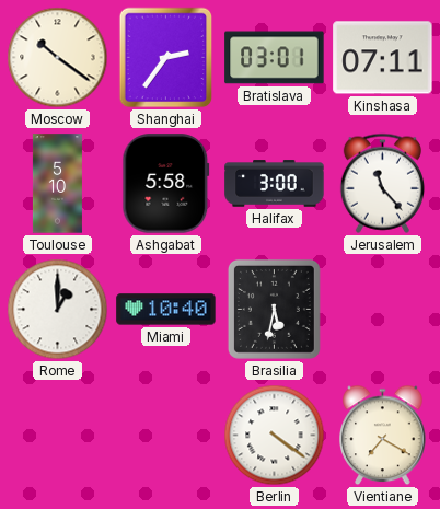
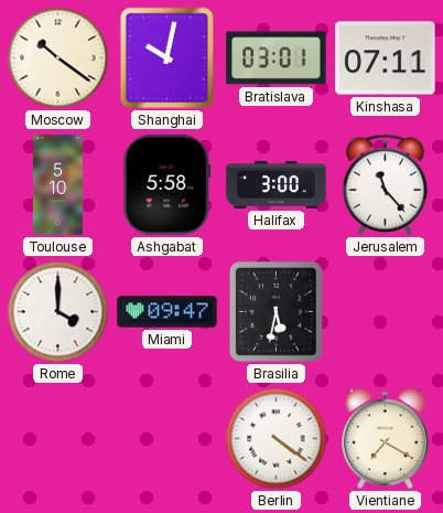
Shanghai: 2:36 -> 10:02
Rome: 1:00 -> 4:00
Miami: 10:40 -> 09:47
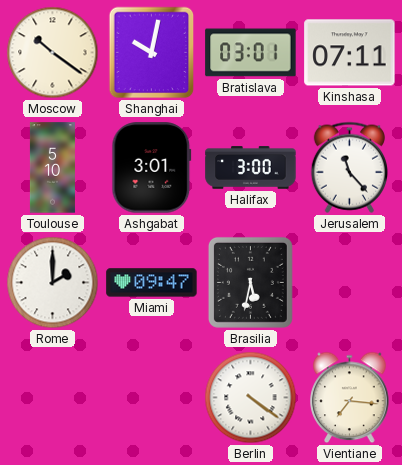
Ashgabat: 5:58 -> 3:01
Rome: 4:00 -> 2:00
Vientiane: 7:20 -> 7:16
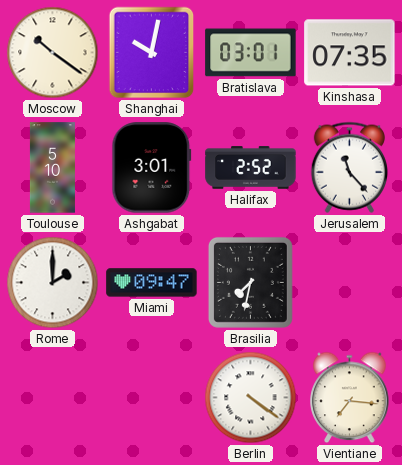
Kinshasa: 07:11 -> 07:35
Halifax: 3:00 -> 2:52
Brasilia: 5:32 -> 7:32
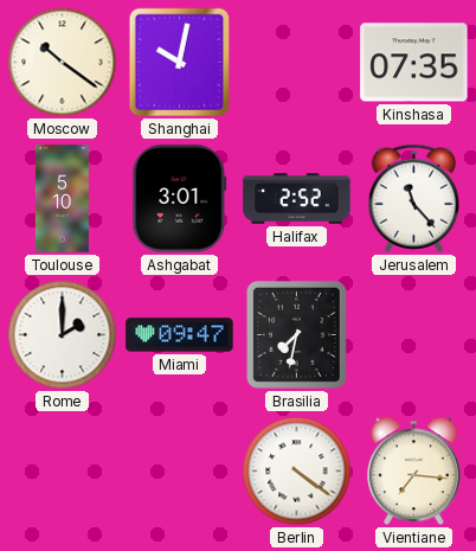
Bratislava: 03:01 -> none
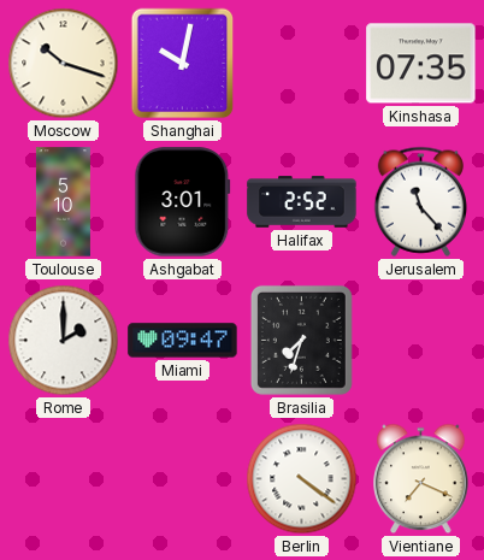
Moscow: 10:21 -> 10:18
Brasilia: 7:32 -> 7:33
Vientiane: 7:16 -> 7:19
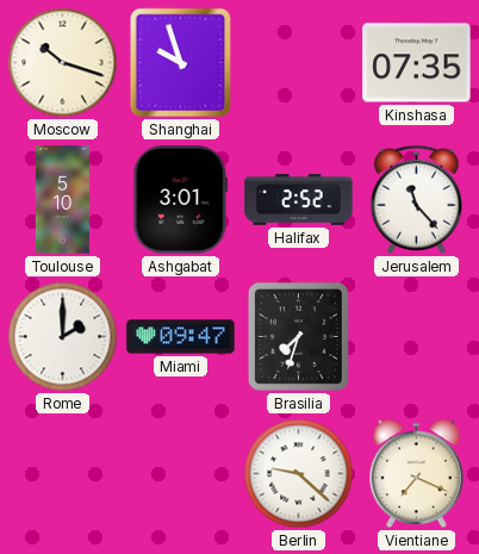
Shanghai: 10:02 -> 9:57
Berlin: 4:21 -> 9:22
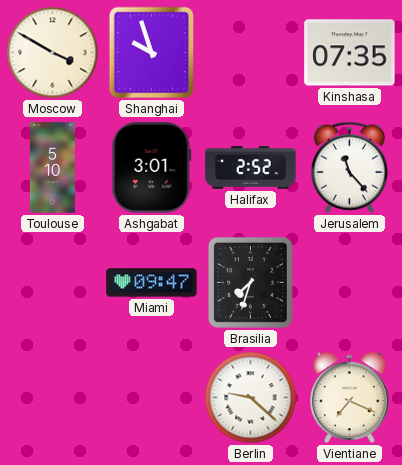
Moscow: 10:18 -> 3:50
Rome: 2:00 -> none
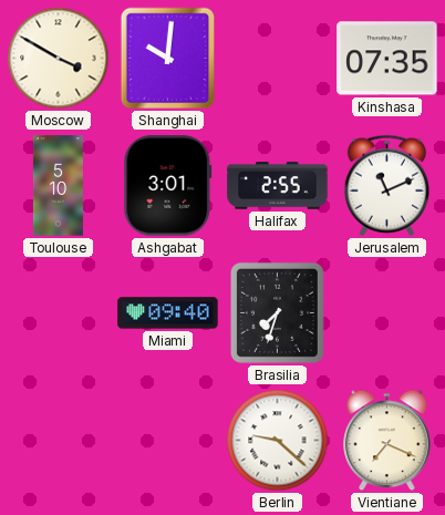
Shanghai: 9:57 -> 10:01
Halifax: 2:52 -> 2:55
Jerusalem: 11:23 -> 11:11
Miami: 09:47 -> 09:40
